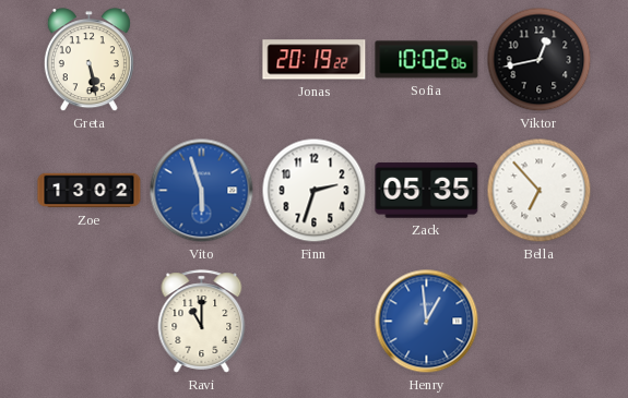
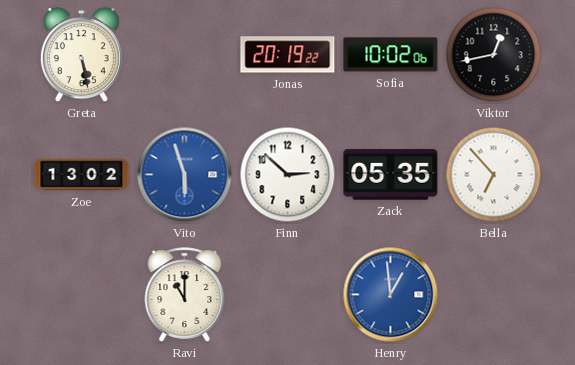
Finn: 2:33 -> 2:52
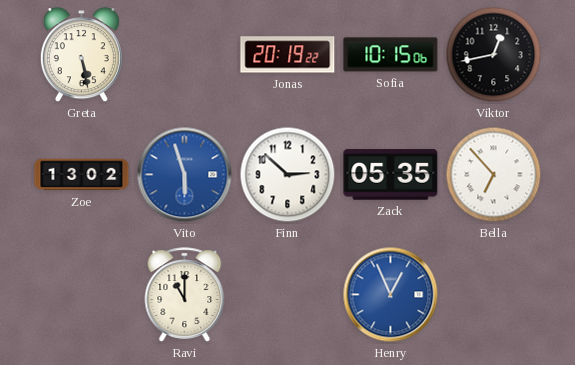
Sofia: 10:02 -> 10:15
Henry: 12:59 -> 12:56
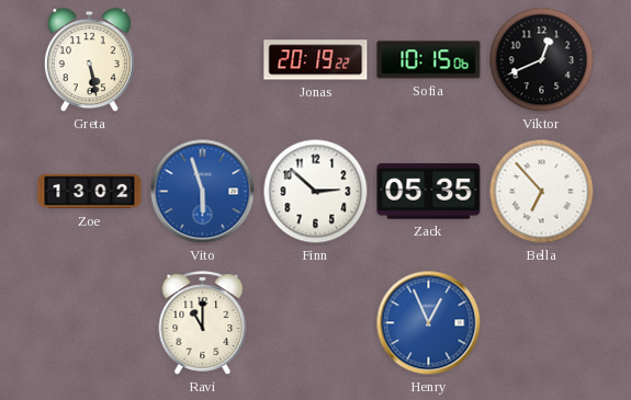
Viktor: 12:43 -> 12:41
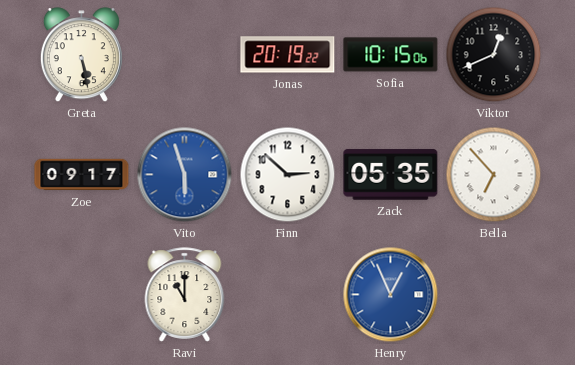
Zoe: 13:02 -> 09:17
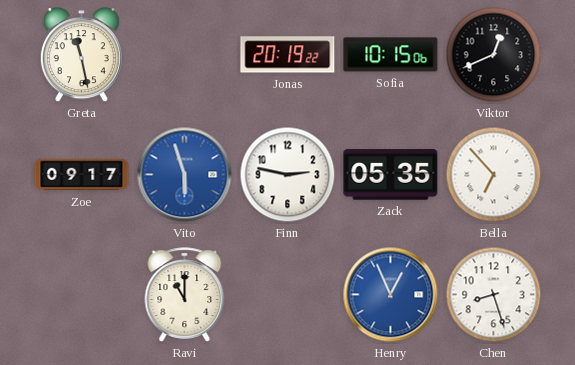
Greta: 5:28 -> 11:28
Finn: 2:52 -> 2:47
Chen: none -> 8:27
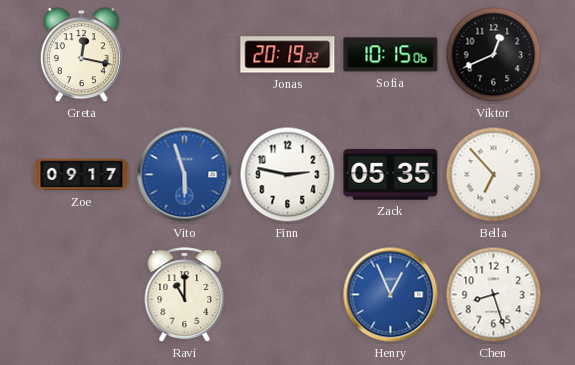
Greta: 11:28 -> 12:17
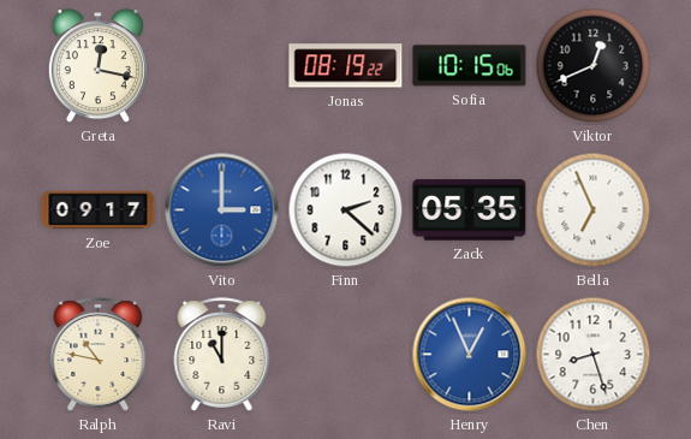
Jonas: 20:19 -> 08:19
Vito: 5:57 -> 3:00
Finn: 2:47 -> 2:22
Bella: 6:53 -> 6:56
Ralph: none -> 10:47
